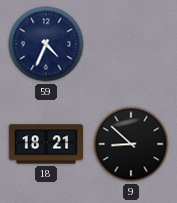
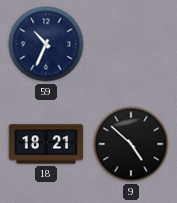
59: 4:34 -> 10:34
9: 8:52 -> 4:52
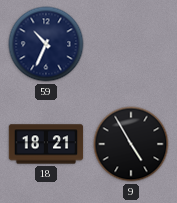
9: 4:52 -> 4:55
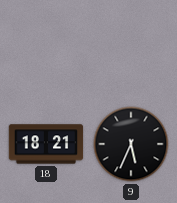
59: 10:34 -> none
9: 4:55 -> 5:34
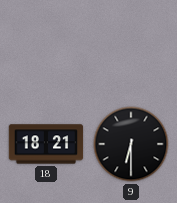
9: 5:34 -> 6:30
